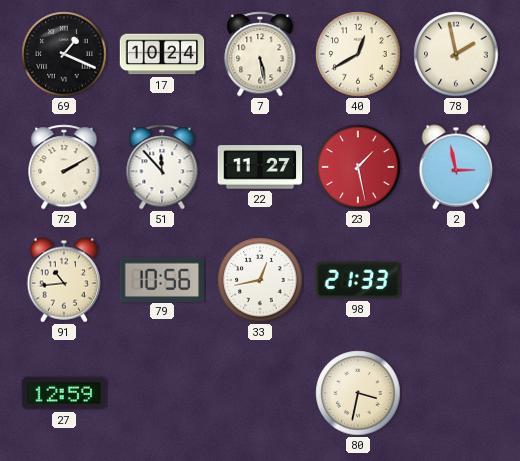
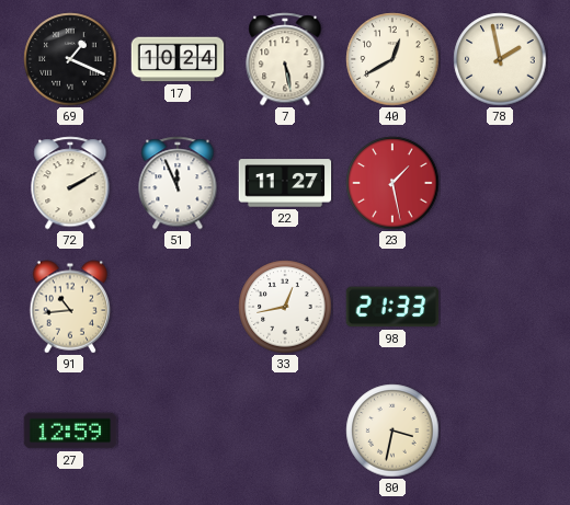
51: 11:53 -> 11:56
2: 2:58 -> none
79: 10:56 -> none
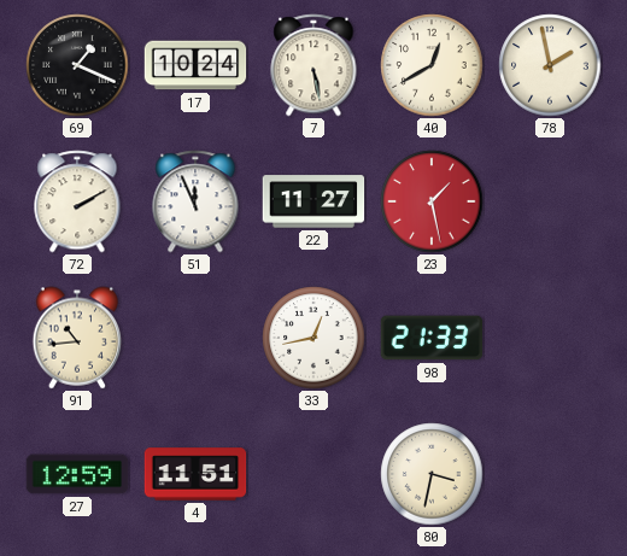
4: none -> 11:51
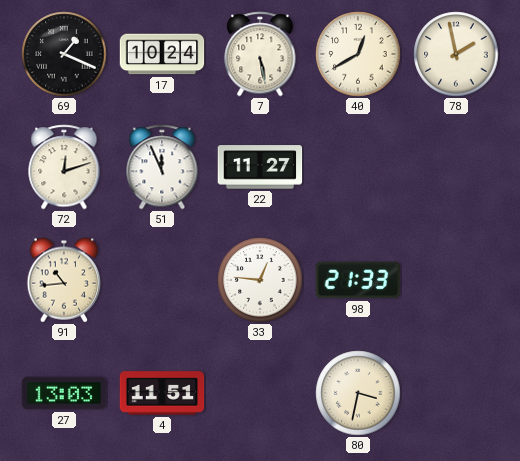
72: 2:10 -> 12:12
23: 1:28 -> none
33: 12:43 -> 12:46
27: 12:59 -> 13:03
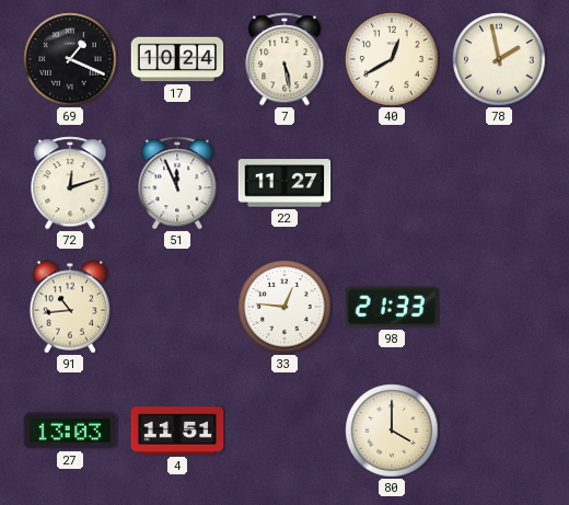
80: 3:32 -> 4:00
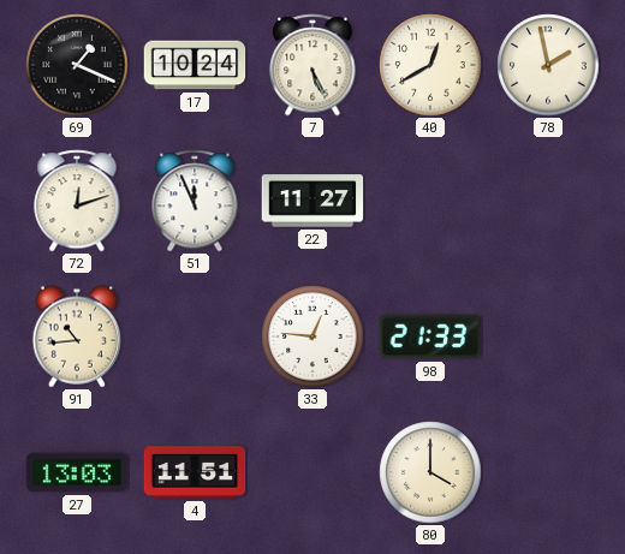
7: 5:28 -> 5:26
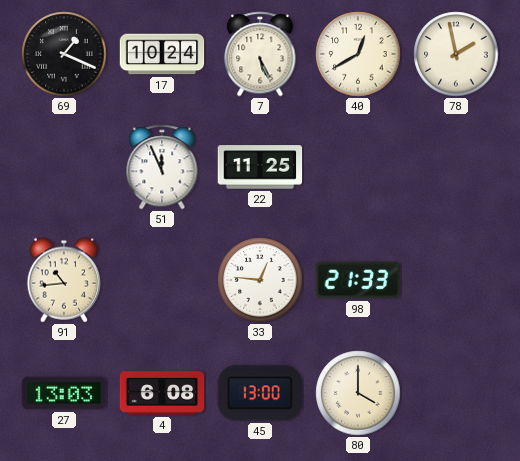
72: 12:12 -> none
22: 11:27 -> 11:25
4: 11:51 -> 6:08
45: none -> 13:00
